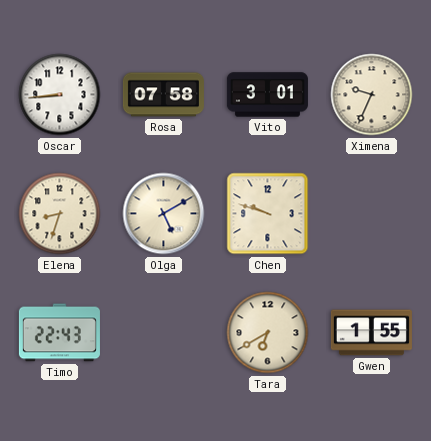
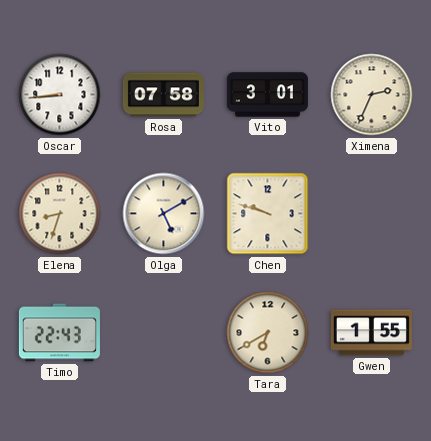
Ximena: 9:34 -> 2:34
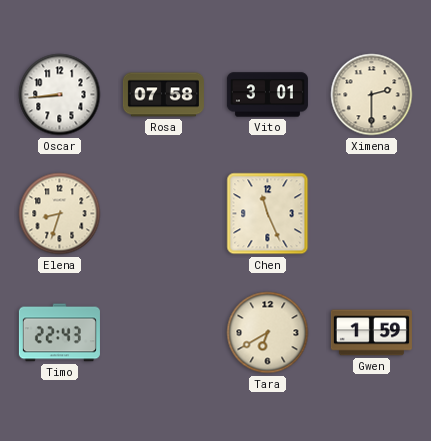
Ximena: 2:34 -> 2:30
Olga: 5:10 -> none
Chen: 9:48 -> 11:26
Gwen: 1:55 -> 1:59
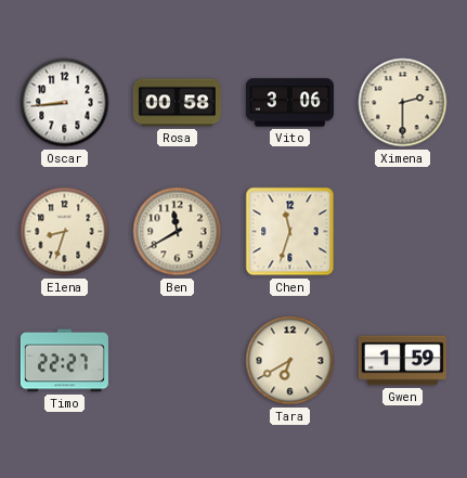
Rosa: 07:58 -> 00:58
Vito: 3:01 -> 3:06
Ben: none -> 11:40
Chen: 11:26 -> 11:33
Timo: 22:43 -> 22:27
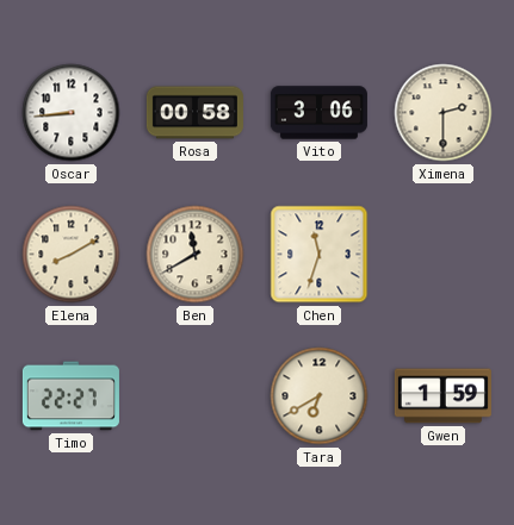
Elena: 8:33 -> 8:10
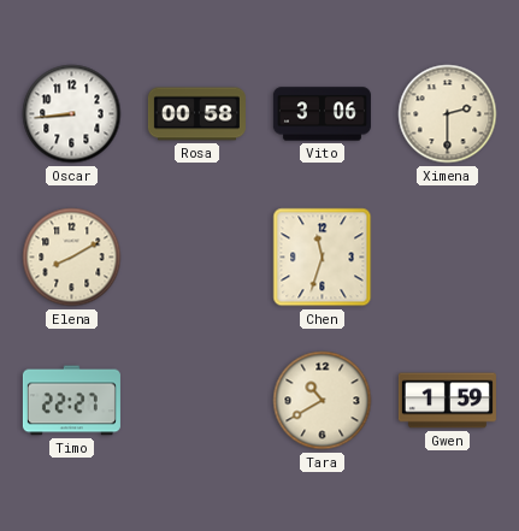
Ben: 11:40 -> none
Tara: 6:40 -> 10:40
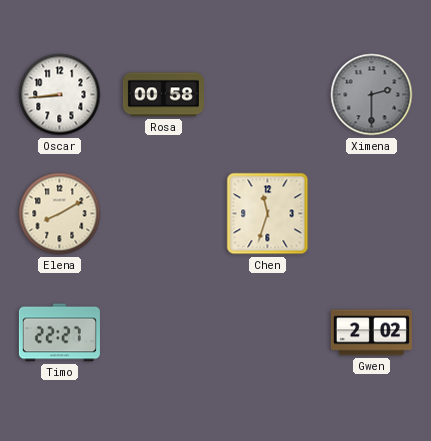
Vito: 3:06 -> none
Ximena dial: cream -> grey
Tara: 10:40 -> none
Gwen: 1:59 -> 2:02
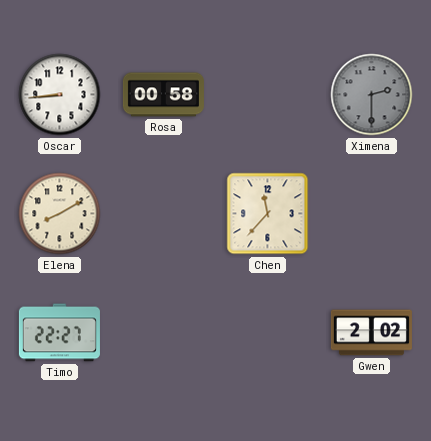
Chen: 11:33 -> 11:37
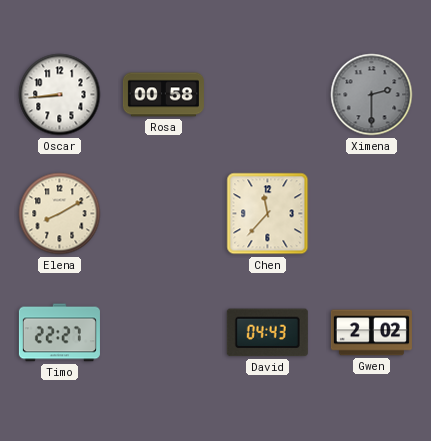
David: none -> 04:43
